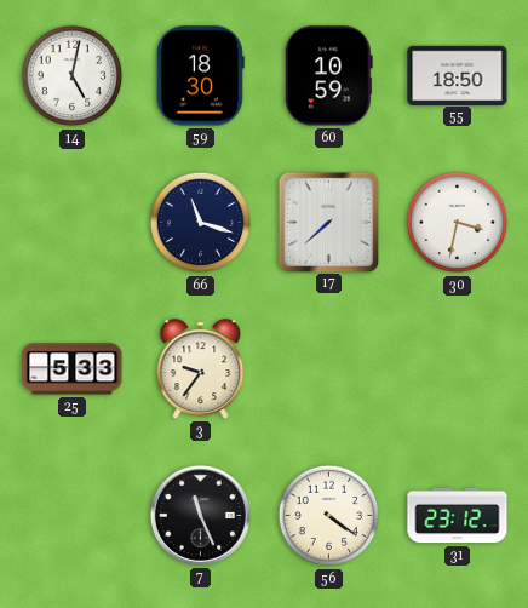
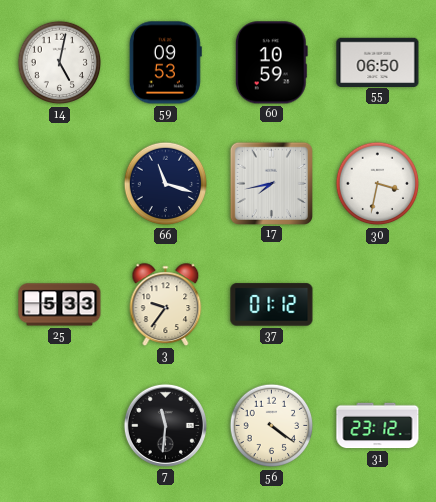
59: 18:30 -> 09:53
55: 18:50 -> 06:50
17: 7:38 -> 7:43
37: none -> 01:12
7: 11:26 -> 11:31
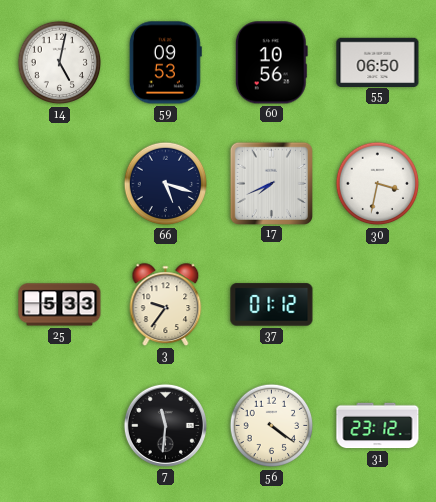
60: 10:59 -> 10:56
66: 11:18 -> 5:18
17: 7:43 -> 7:41
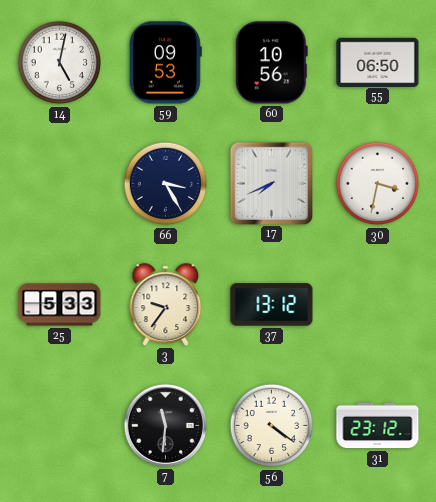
66: 5:18 -> 3:25
37: 01:12 -> 13:12
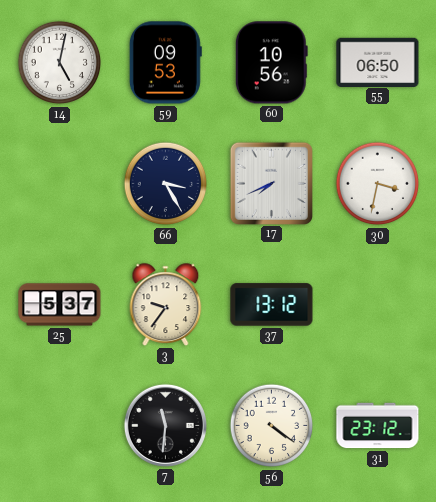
25: 5:33 -> 5:37
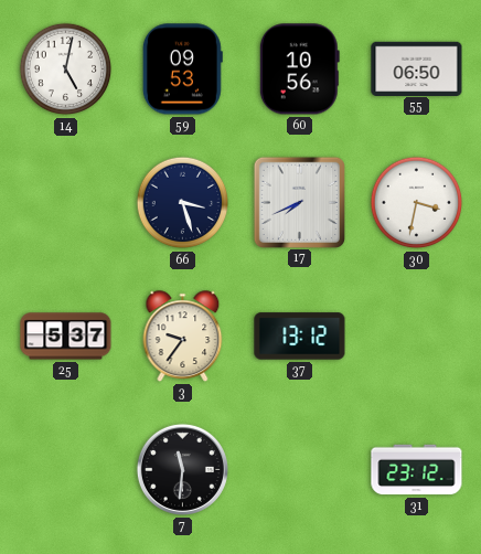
66: 3:25 -> 3:27
56: 4:21 -> none
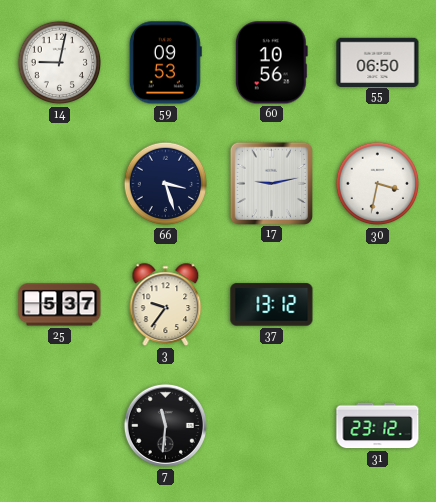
14: 5:02 -> 9:02
17: 7:41 -> 9:13
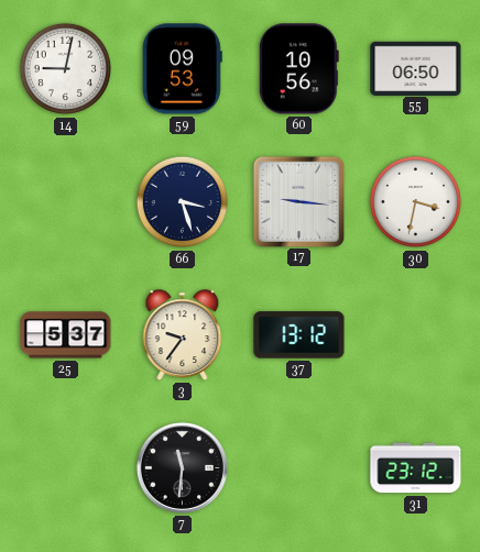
17: 9:13 -> 9:16
